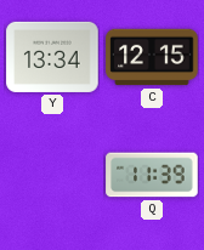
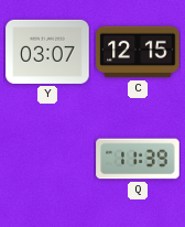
Y: 13:34 -> 03:07
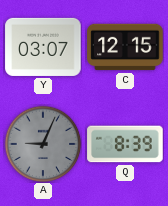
A: none -> 9:04
Q: 11:39 -> 8:39
